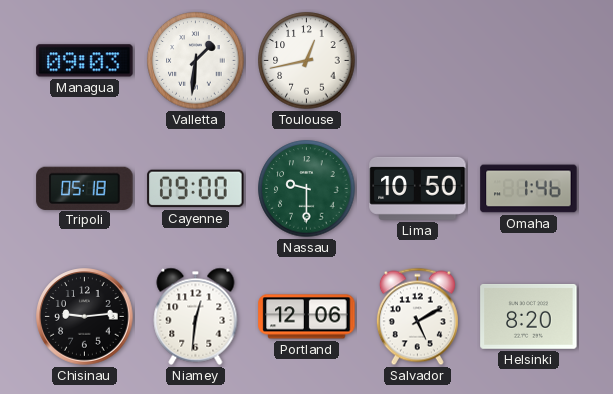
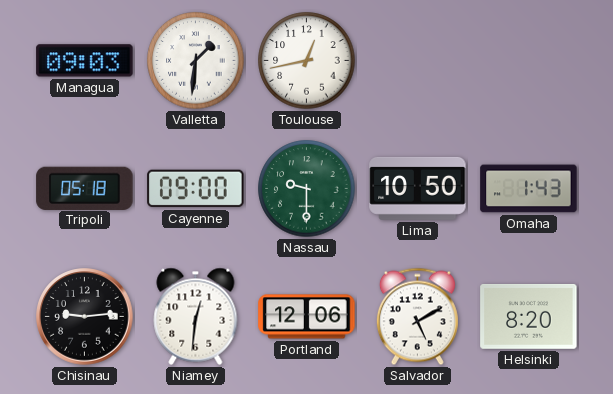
Omaha: 1:46 -> 1:43
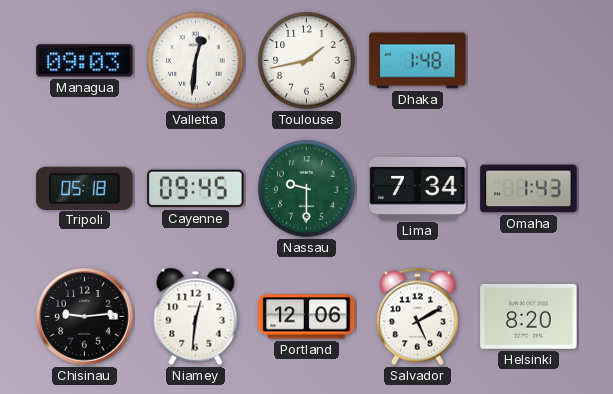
Valletta: 1:31 -> 12:31
Toulouse: 12:43 -> 1:43
Dhaka: none -> 1:48
Cayenne: 09:00 -> 09:45
Lima: 10:50 -> 7:34
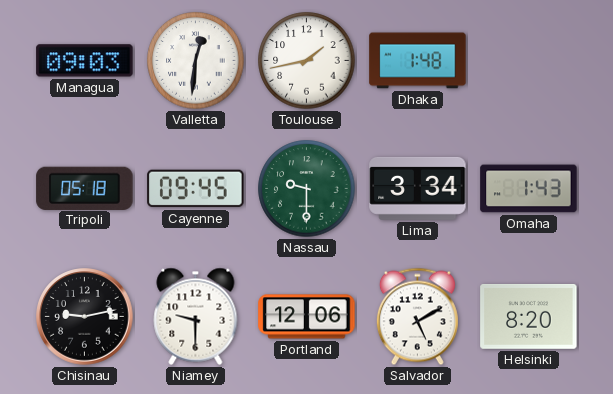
Lima: 7:34 -> 3:34
Chisinau: 9:14 -> 9:13
Niamey: 12:31 -> 9:30
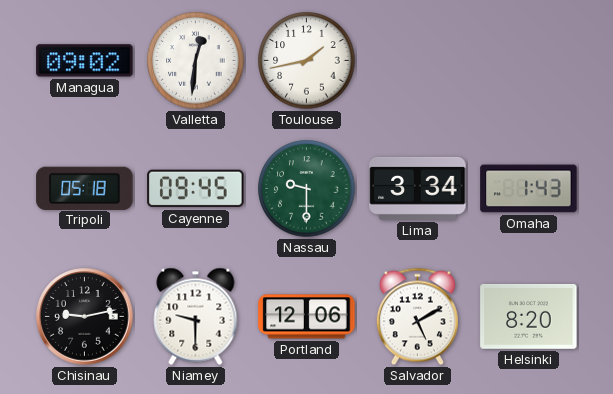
Managua: 09:03 -> 09:02
Dhaka: 1:48 -> none
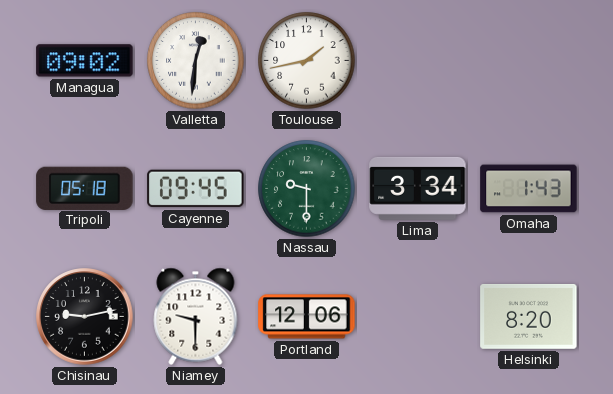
Salvador: 5:10 -> none
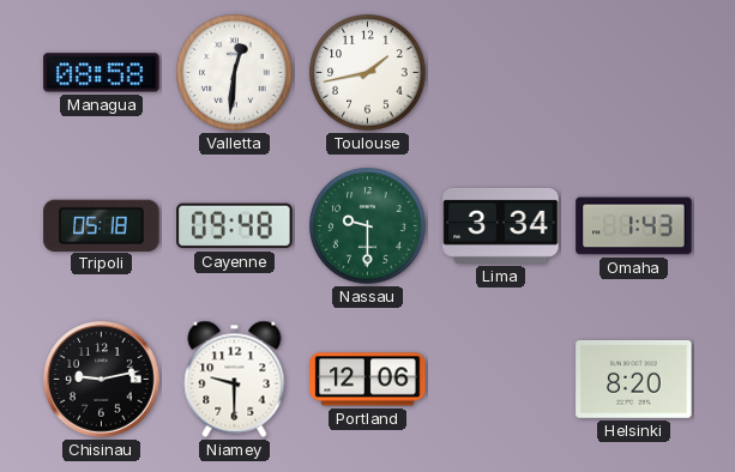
Managua: 09:02 -> 08:58
Cayenne: 09:45 -> 09:48
